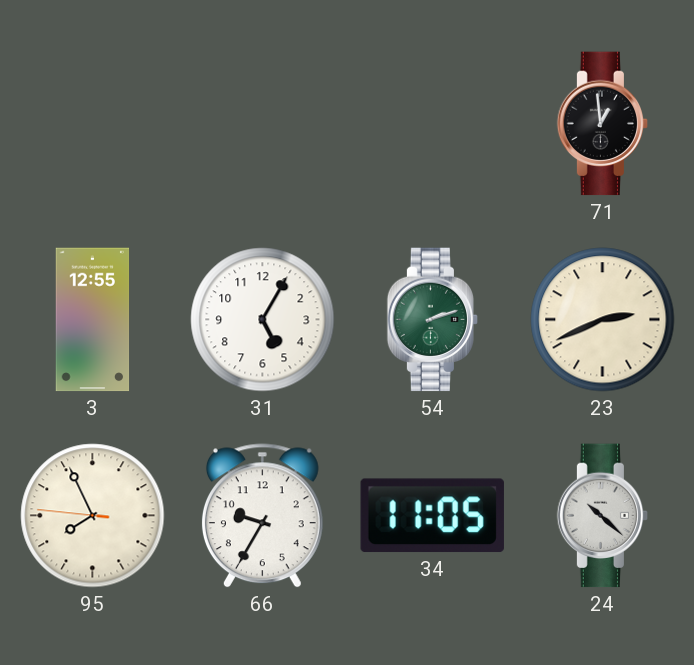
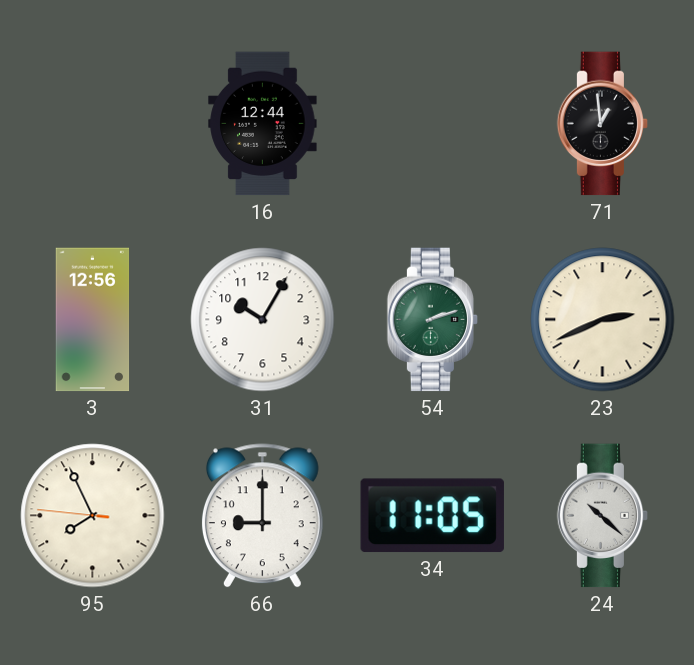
16: none -> 12:44
3: 12:55 -> 12:56
31: 5:05 -> 10:05
66: 9:35 -> 9:00
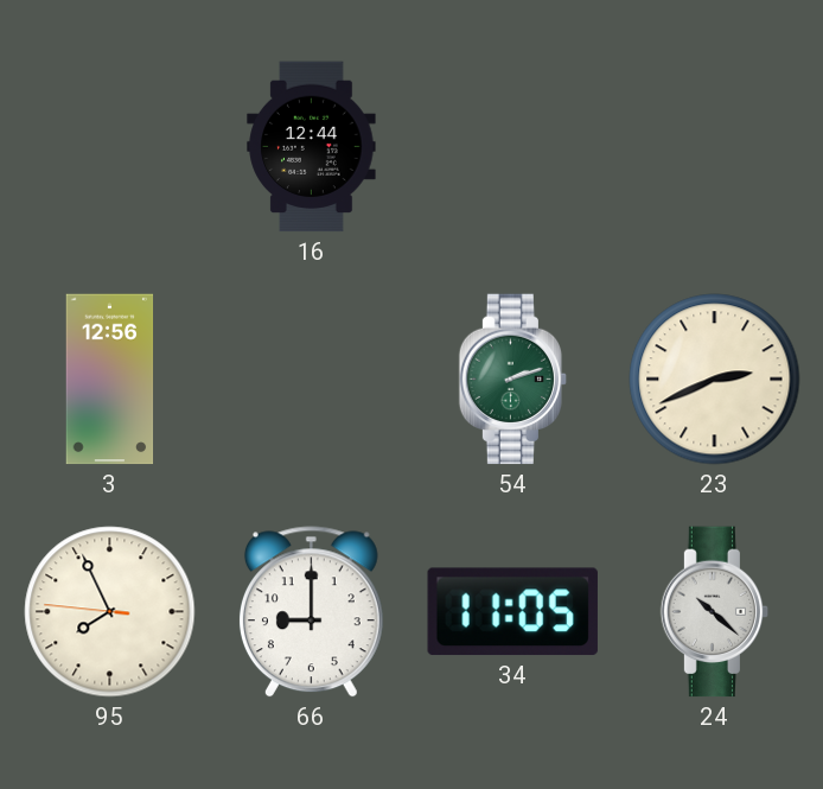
71: 12:59 -> none
31: 10:05 -> none
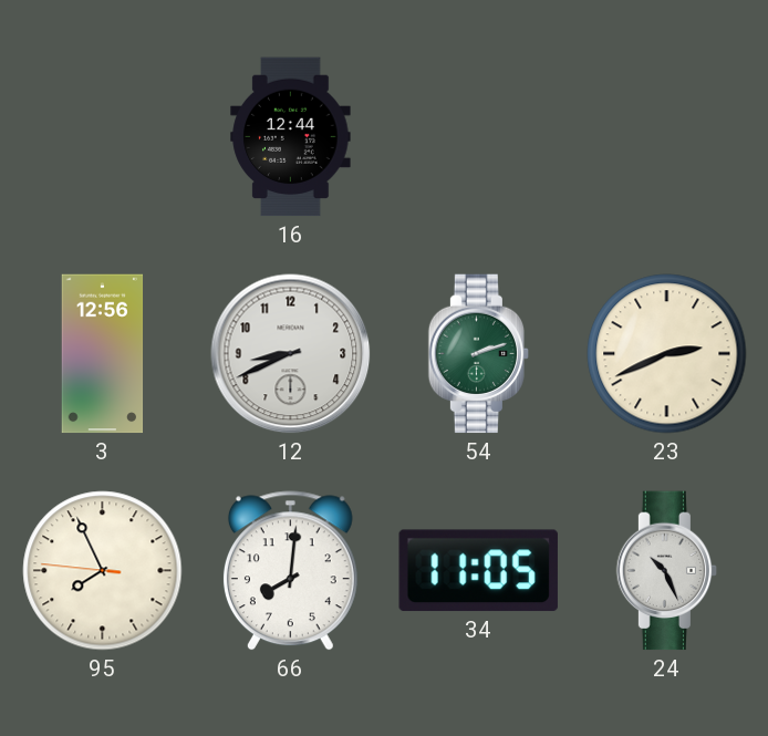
12: none -> 8:41
66: 9:00 -> 8:01
24: 10:22 -> 10:26
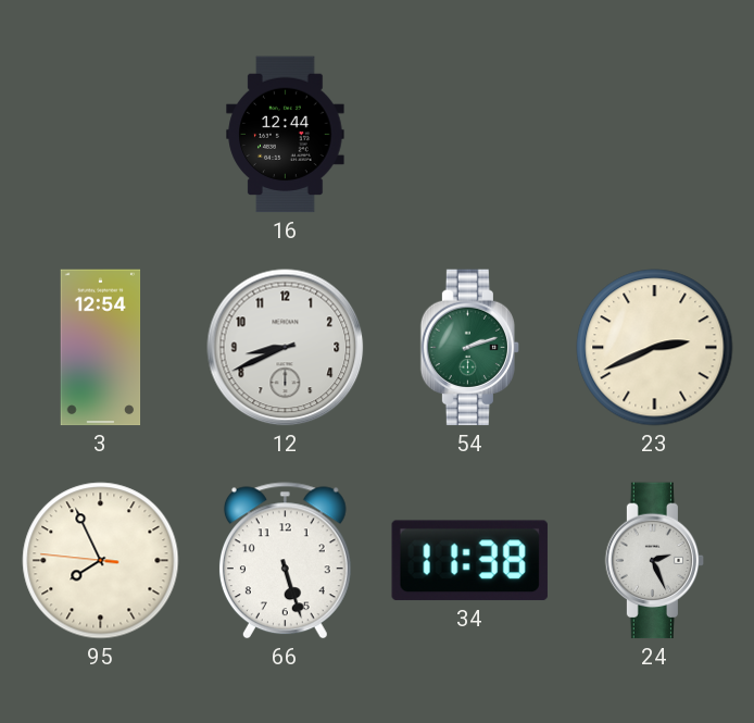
3: 12:56 -> 12:54
66: 8:01 -> 5:27
34: 11:05 -> 11:38
24: 10:26 -> 2:26
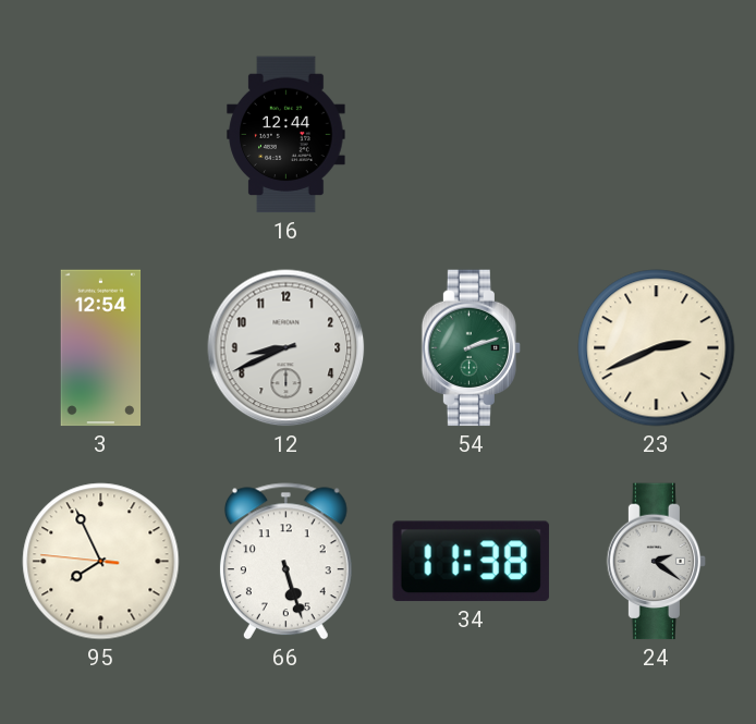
24: 2:26 -> 2:21
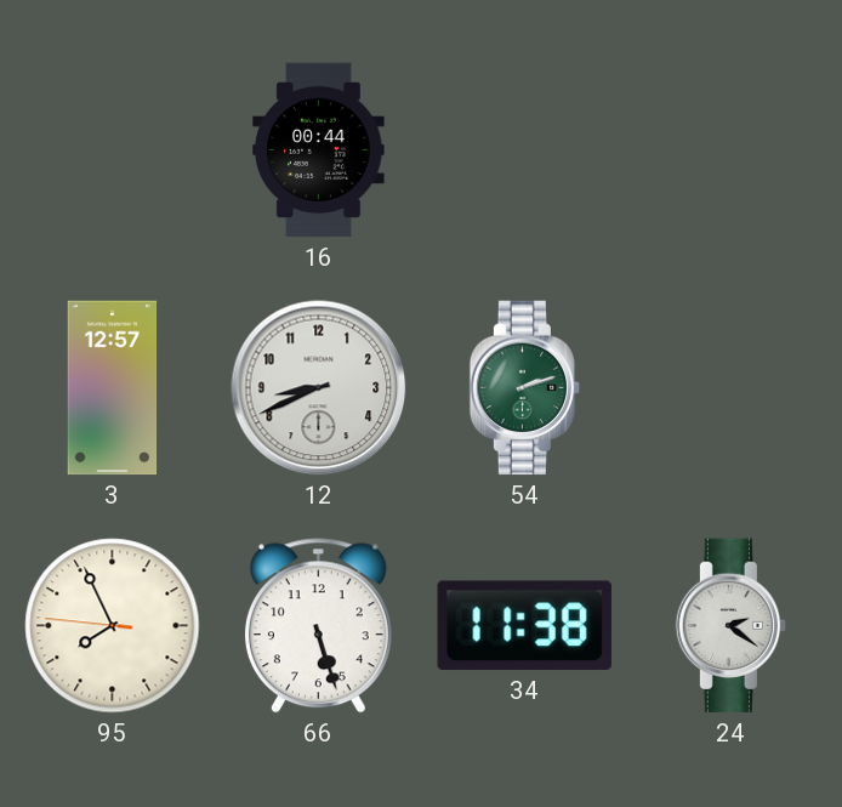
16: 12:44 -> 00:44
3: 12:54 -> 12:57
23: 2:41 -> none
